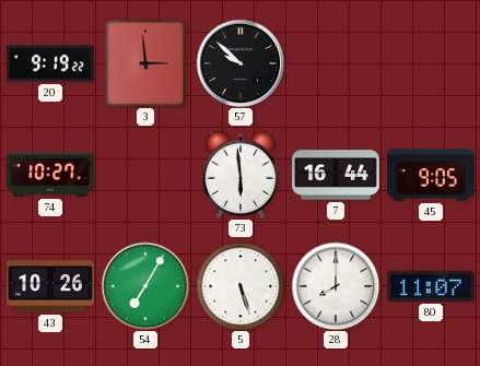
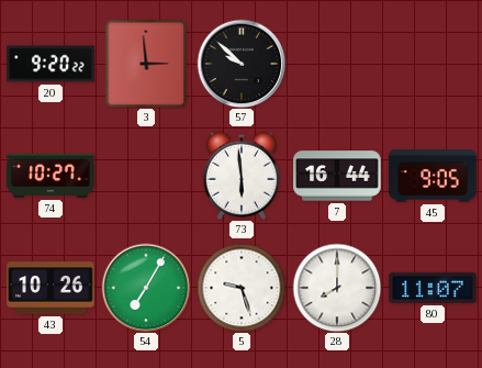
20: 9:19 -> 9:20
5: 5:27 -> 9:27
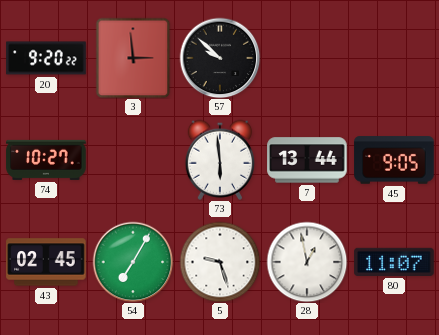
7: 16:44 -> 13:44
43: 10:26 -> 02:45
28: 8:00 -> 12:58
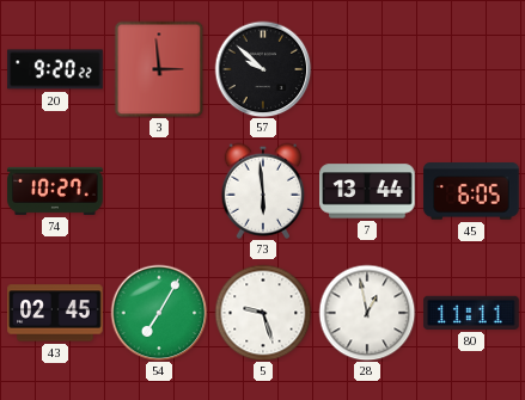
45: 9:05 -> 6:05
80: 11:07 -> 11:11
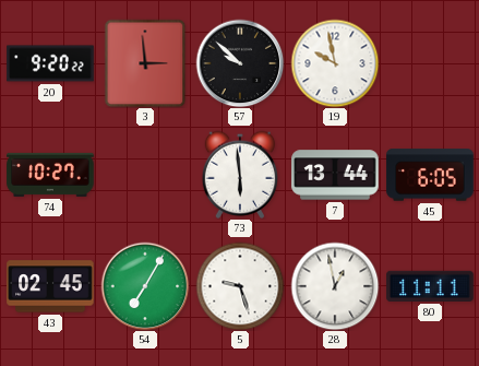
19: none -> 9:58
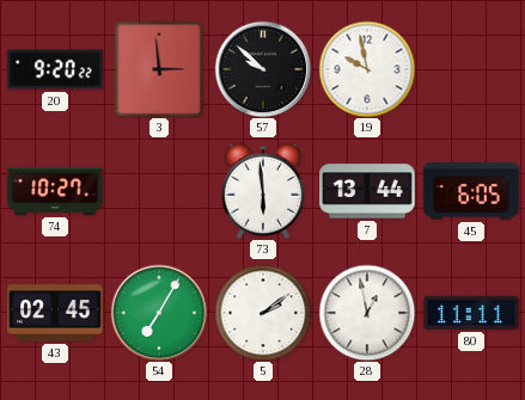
5: 9:27 -> 2:09
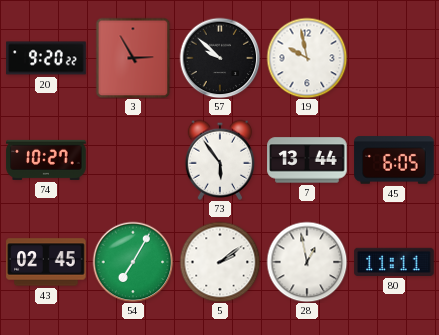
3: 2:59 -> 2:55
73: 5:59 -> 5:54
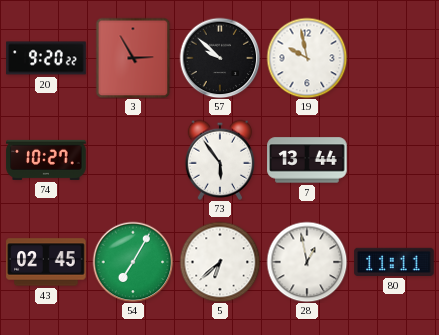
45: 6:05 -> none
5: 2:09 -> 6:38
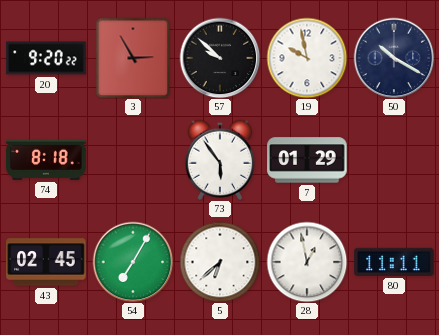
50: none -> 10:20
74: 10:27 -> 8:18
7: 13:44 -> 01:29
